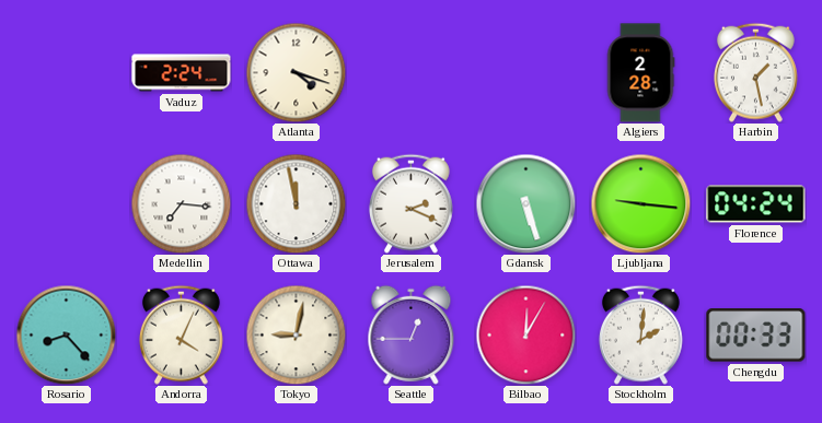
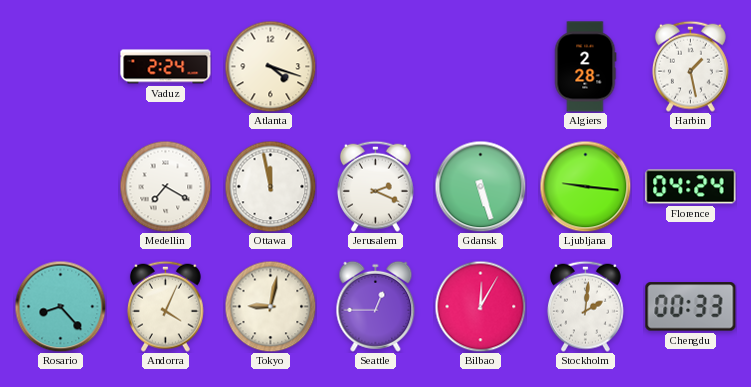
Medellin: 7:16 -> 7:20
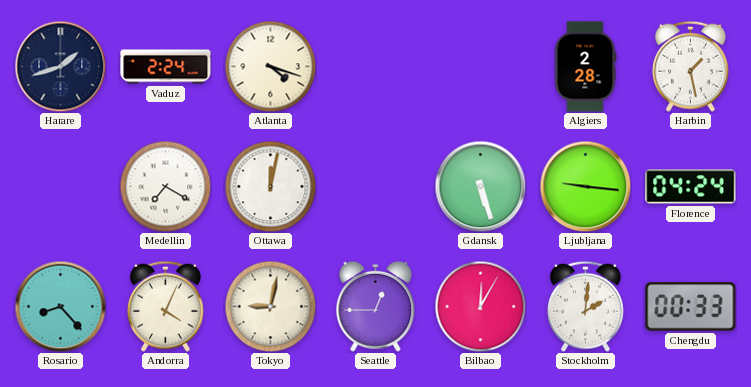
Harare: none -> 1:42
Ottawa: 11:58 -> 12:02
Jerusalem: 2:19 -> none
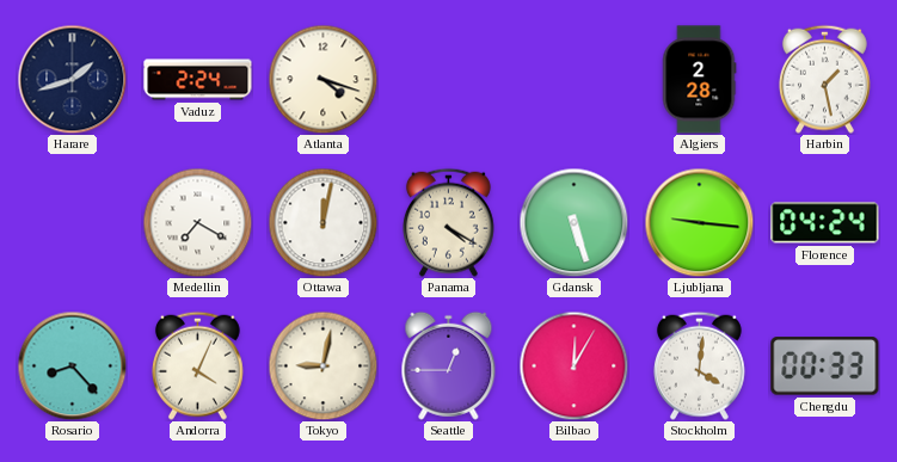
Panama: none -> 4:20
Stockholm: 2:01 -> 4:01
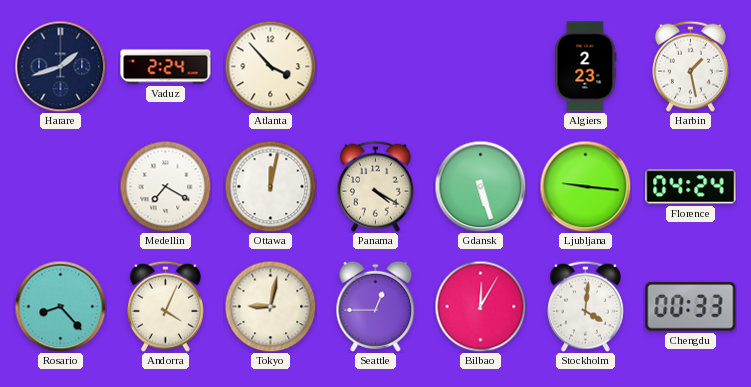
Atlanta: 4:18 -> 3:53
Algiers: 2:28 -> 2:23
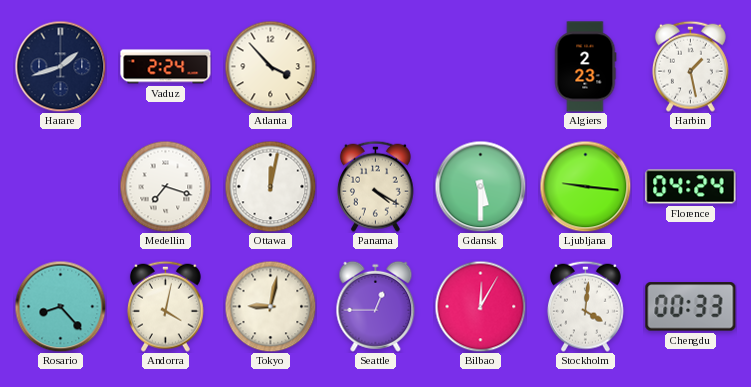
Medellin: 7:20 -> 7:18
Gdansk: 5:27 -> 5:30
Andorra: 4:04 -> 4:02
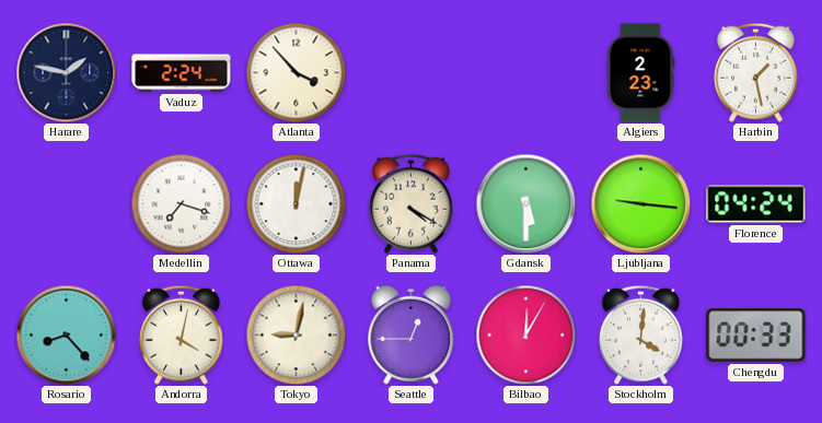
Harare: 1:42 -> 1:47
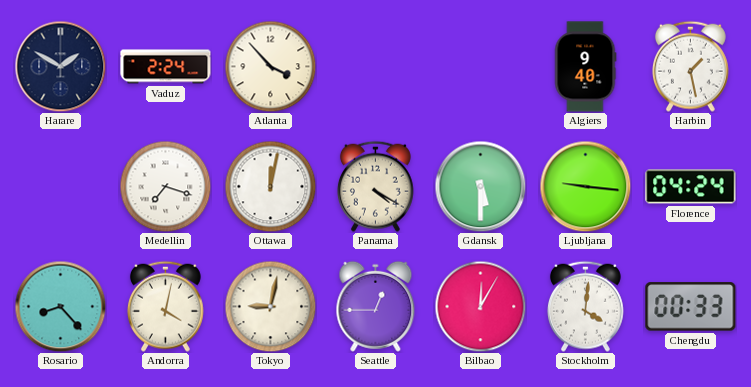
Harare: 1:47 -> 1:50
Algiers: 2:23 -> 9:40
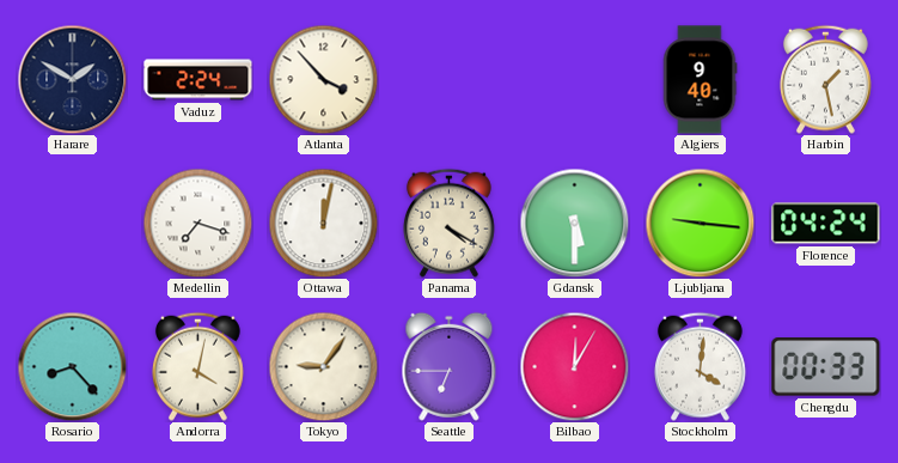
Tokyo: 9:02 -> 9:06
Seattle: 12:45 -> 6:45
